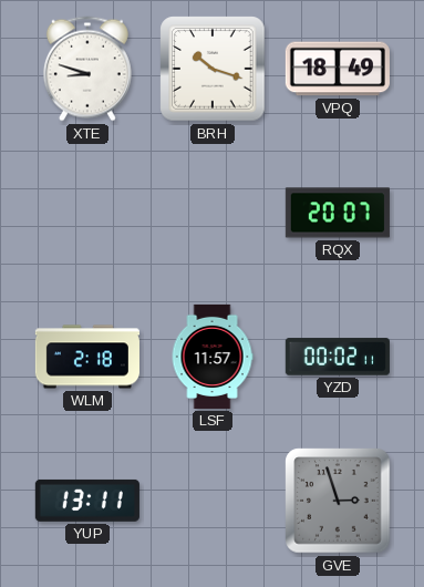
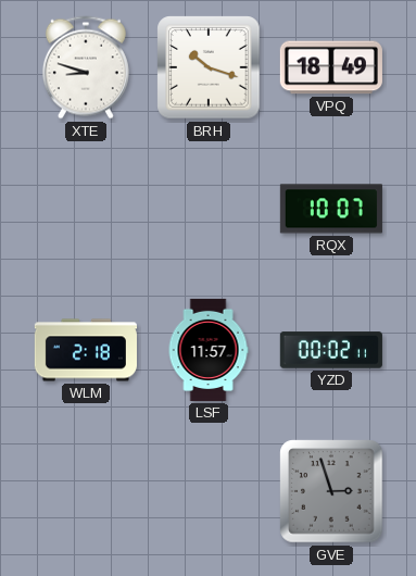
RQX: 20:07 -> 10:07
YUP: 13:11 -> none
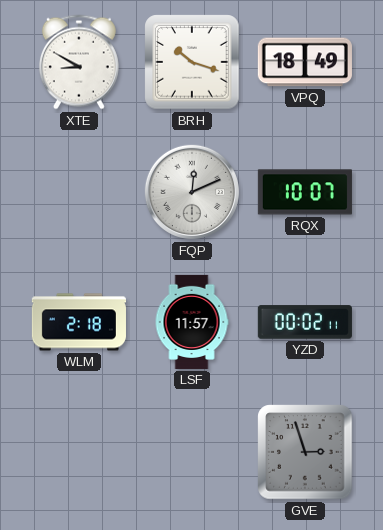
XTE: 8:48 -> 8:50
FQP: none -> 12:11
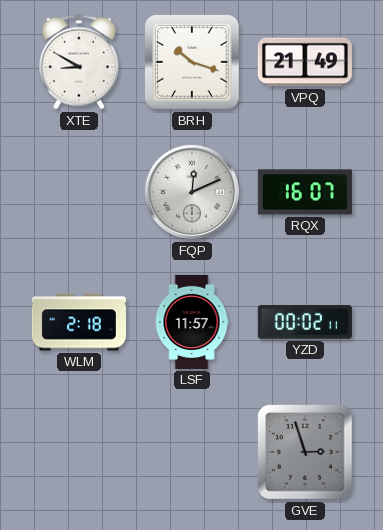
VPQ: 18:49 -> 21:49
RQX: 10:07 -> 16:07
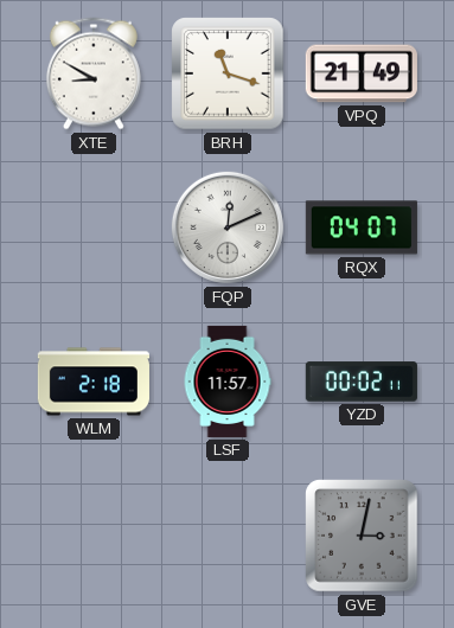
BRH: 10:18 -> 11:18
RQX: 16:07 -> 04:07
GVE: 2:57 -> 3:02
